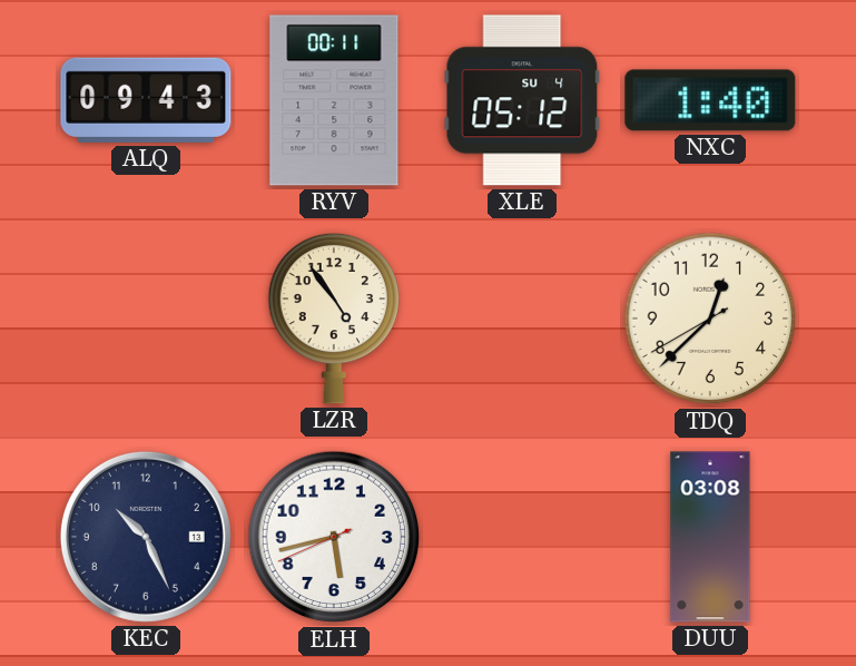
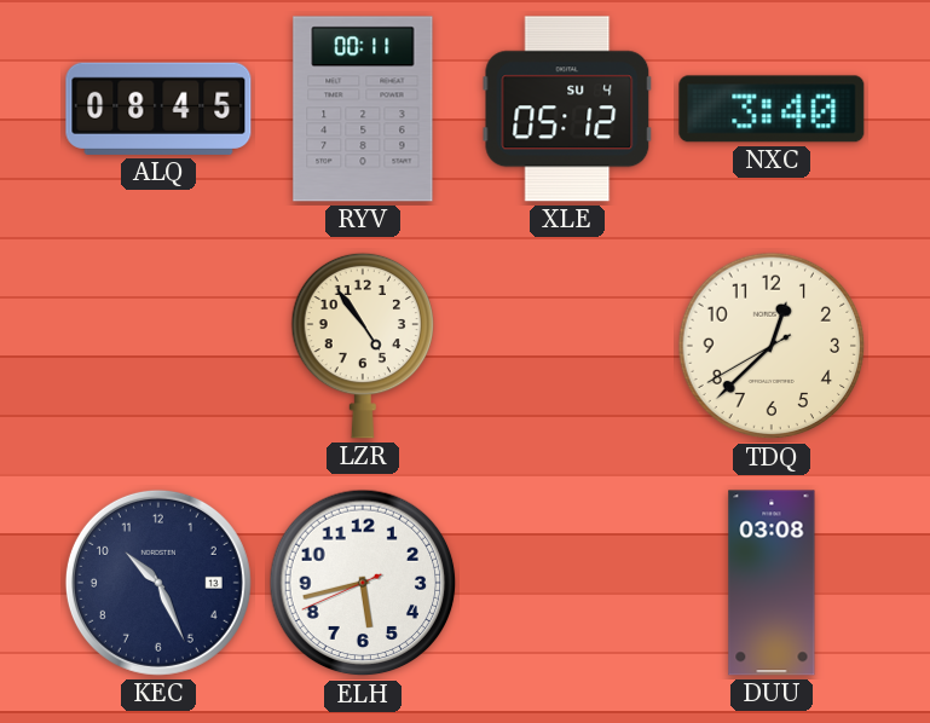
ALQ: 09:43 -> 08:45
NXC: 1:40 -> 3:40
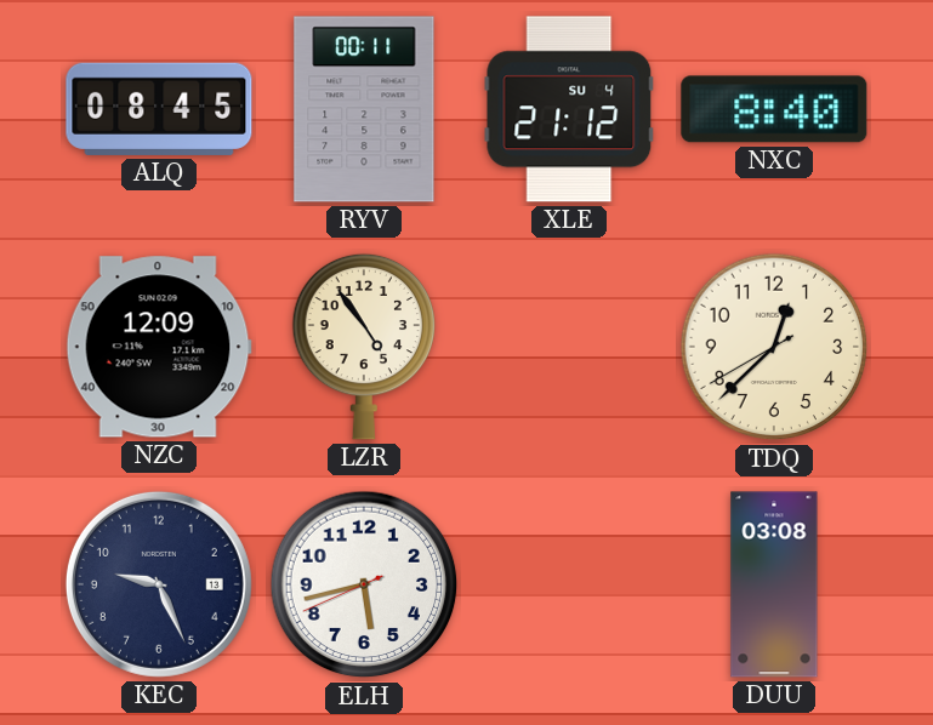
XLE: 05:12 -> 21:12
NXC: 3:40 -> 8:40
NZC: none -> 12:09
KEC: 10:26 -> 9:26
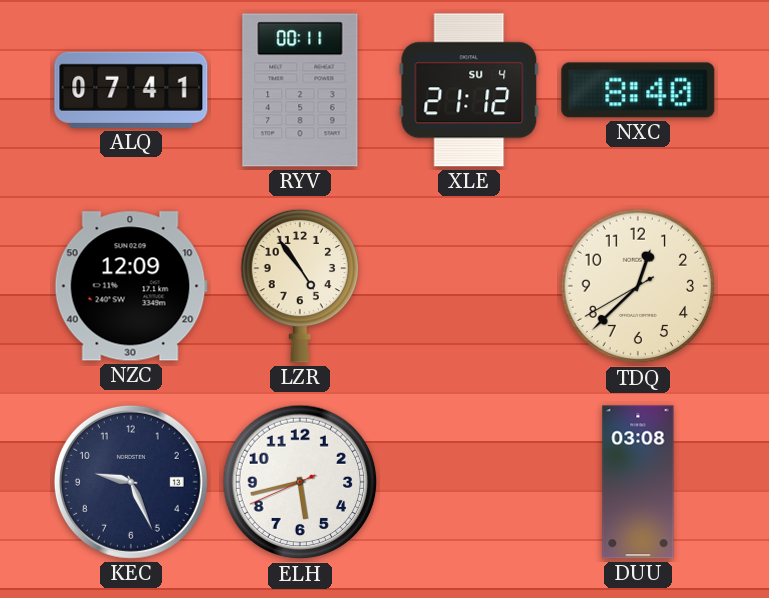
ALQ: 08:45 -> 07:41
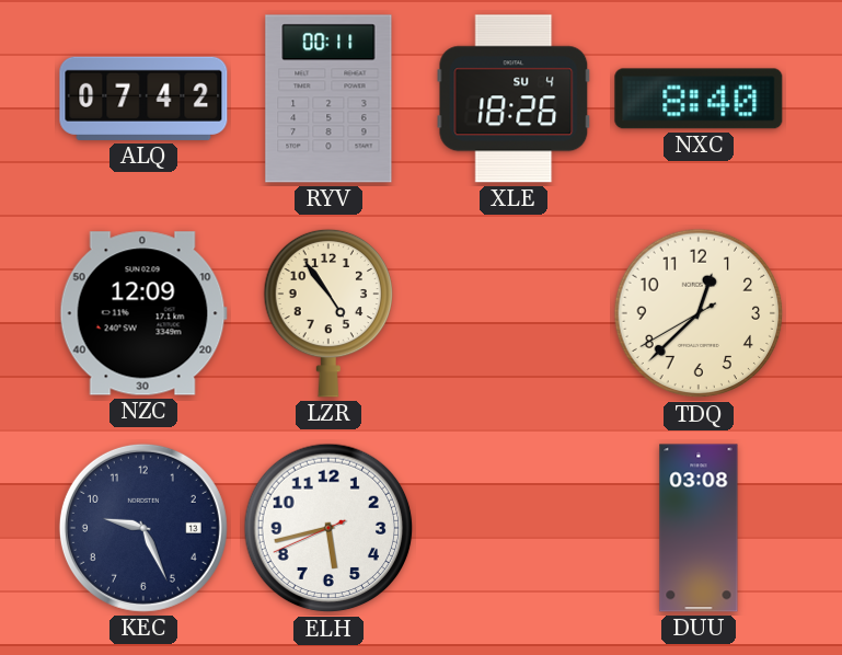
ALQ: 07:41 -> 07:42
XLE: 21:12 -> 18:26
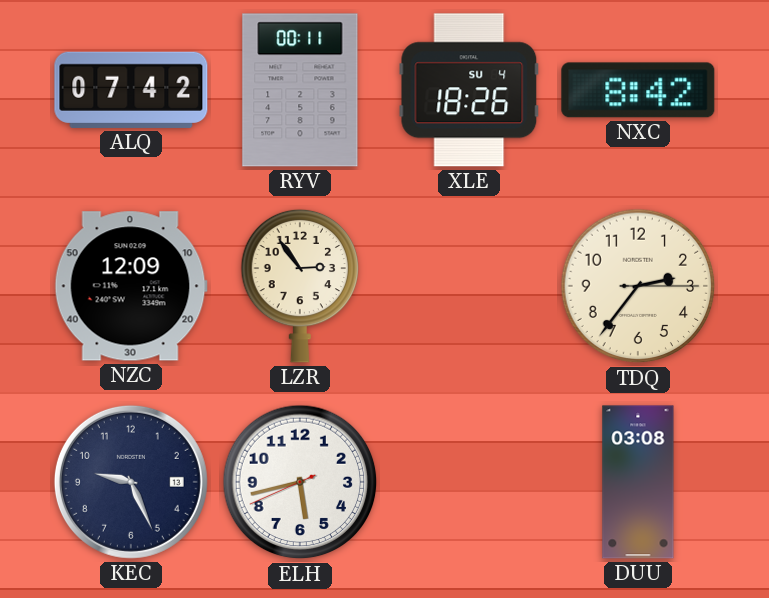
NXC: 8:40 -> 8:42
LZR: 4:54 -> 2:54
TDQ: 12:37 -> 2:36
